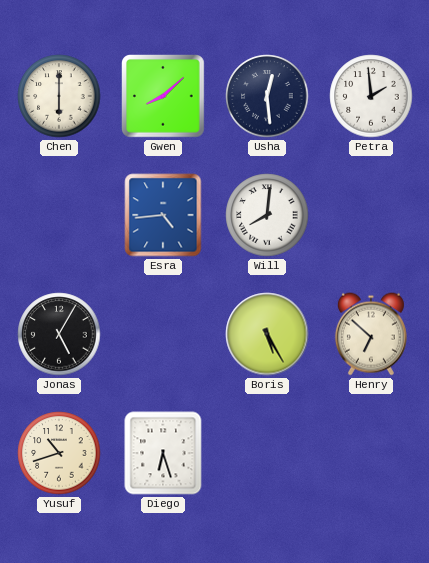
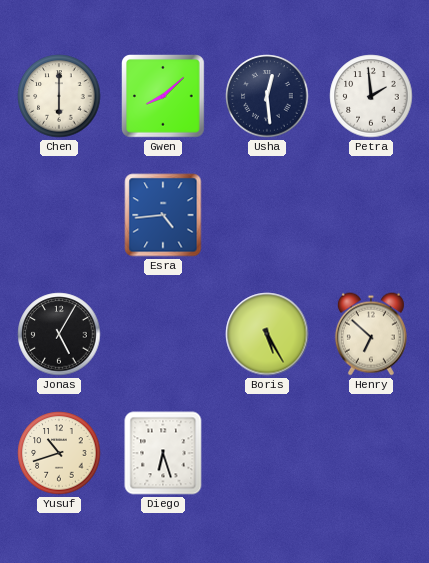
Will: 8:01 -> none
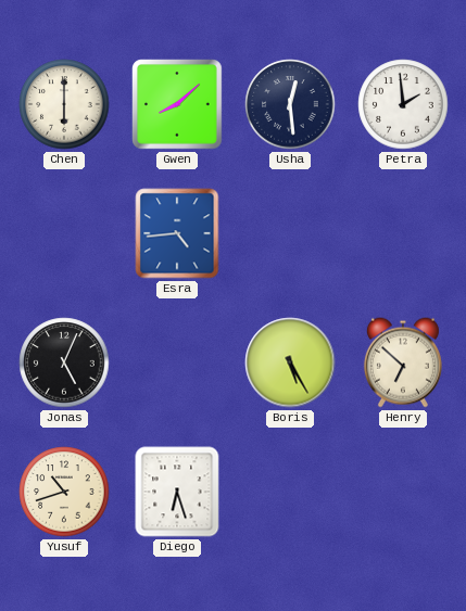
Jonas: 5:05 -> 5:04
